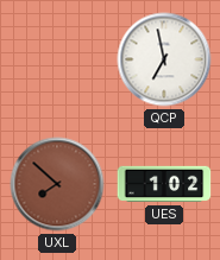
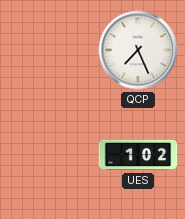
QCP: 6:58 -> 7:26
UXL: 7:52 -> none
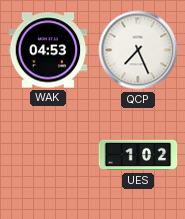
WAK: none -> 04:53
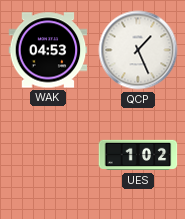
QCP: 7:26 -> 1:26
